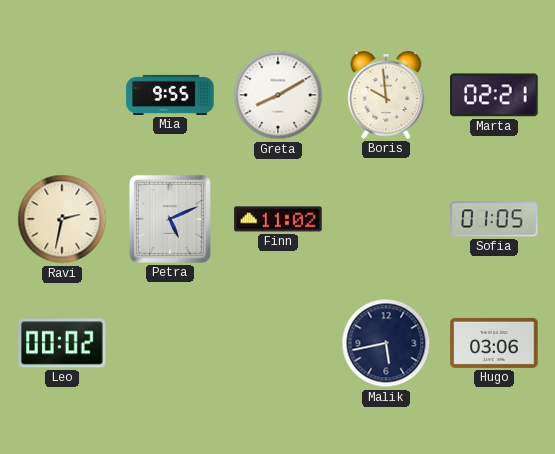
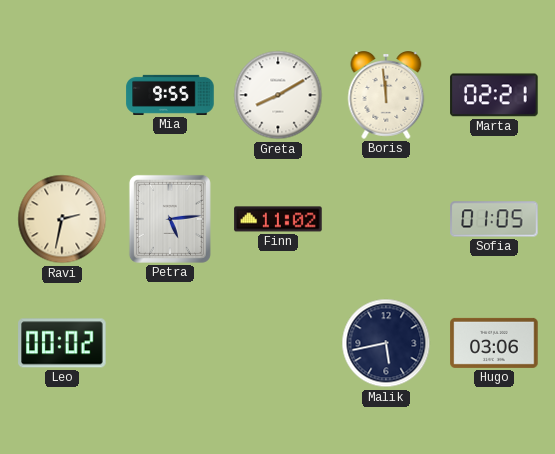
Boris: 9:59 -> 11:59
Petra: 5:11 -> 5:14
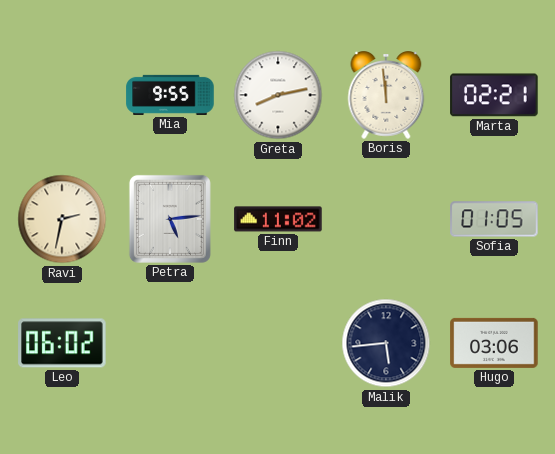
Greta: 8:10 -> 8:13
Leo: 00:02 -> 06:02
Malik: 5:43 -> 5:44
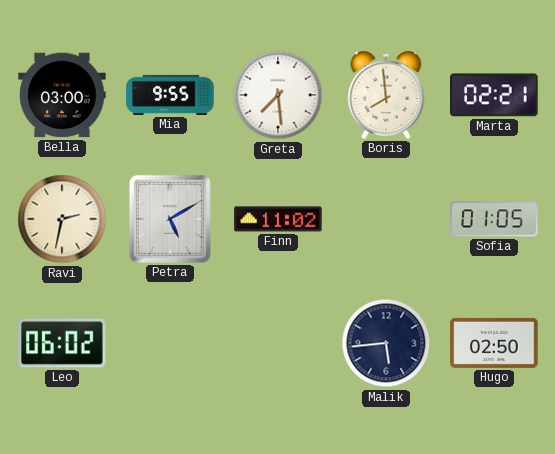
Bella: none -> 03:00
Greta: 8:13 -> 7:29
Boris: 11:59 -> 7:59
Petra: 5:14 -> 5:10
Hugo: 03:06 -> 02:50
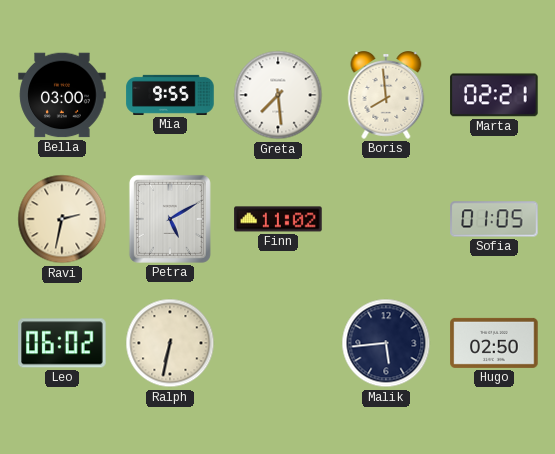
Ralph: none -> 6:32
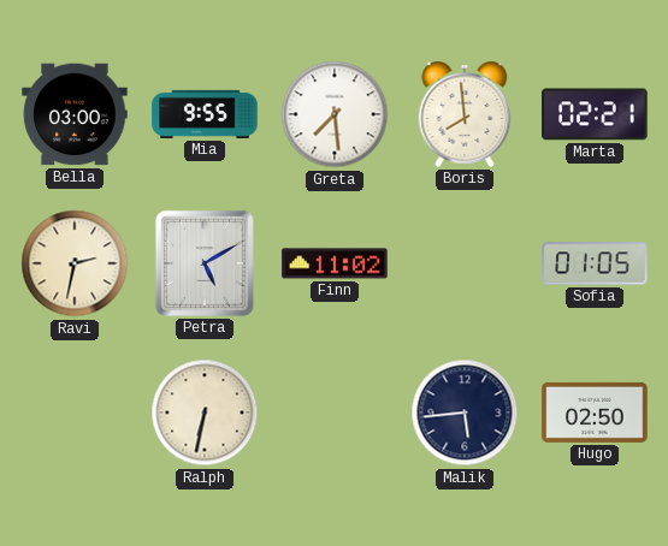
Leo: 06:02 -> none
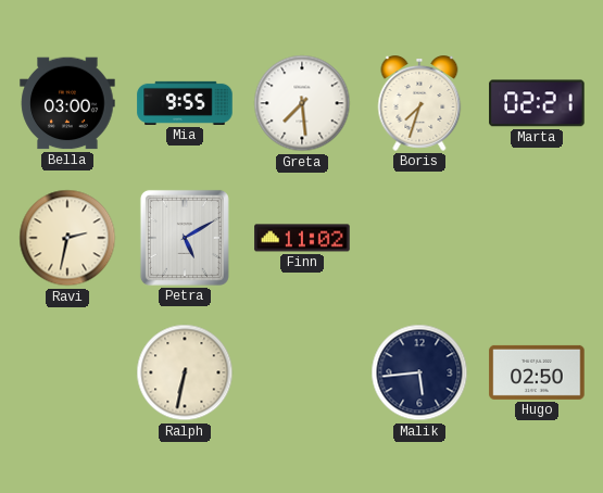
Boris: 7:59 -> 7:33
Sofia: 01:05 -> none
